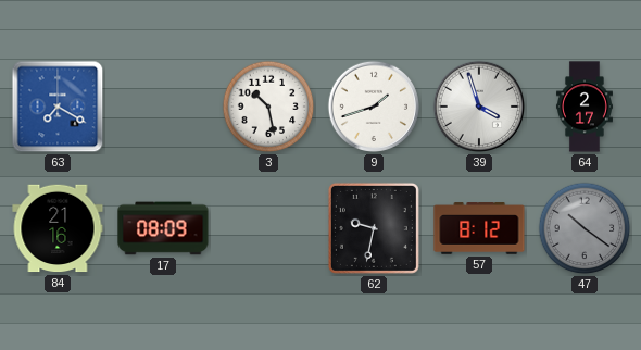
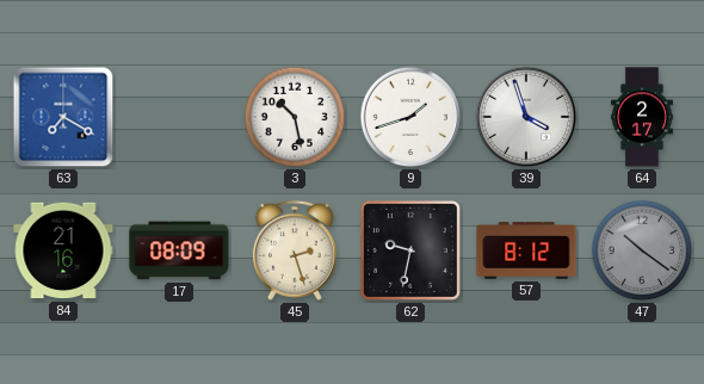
45: none -> 2:27
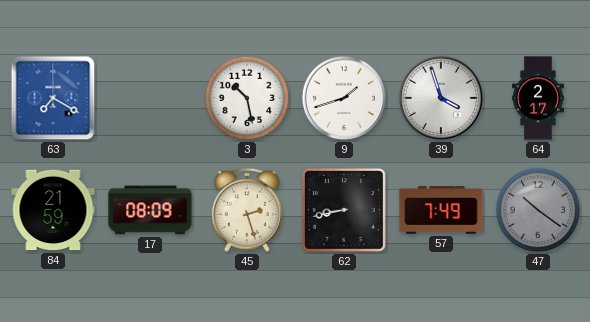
84: 21:16 -> 21:59
62: 9:32 -> 8:43
57: 8:12 -> 7:49
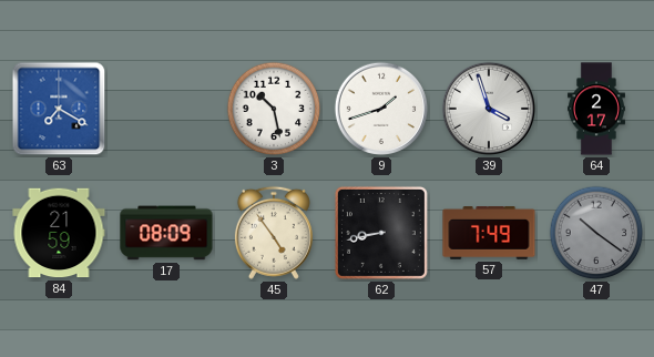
45: 2:27 -> 4:54
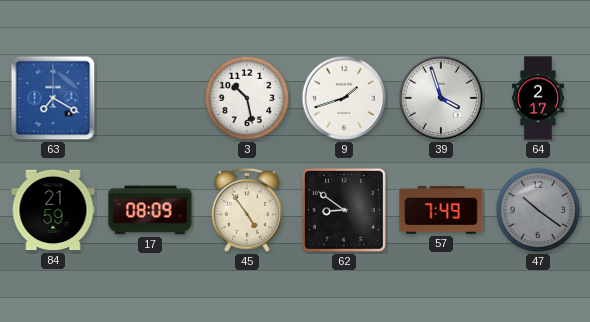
62: 8:43 -> 8:51
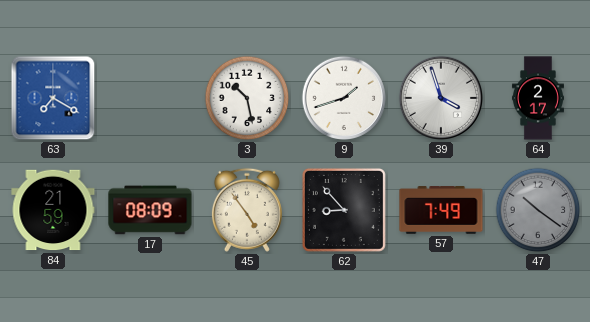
62: 8:51 -> 8:53
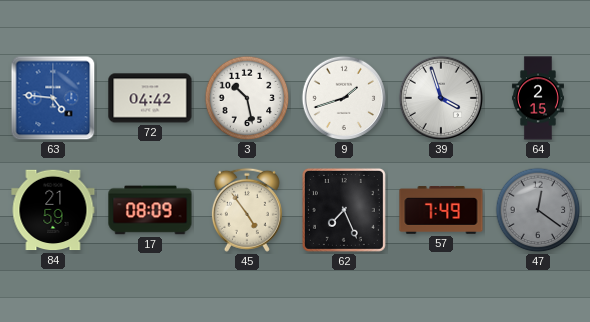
63: 7:20 -> 4:46
72: none -> 04:42
64: 2:17 -> 2:15
62: 8:53 -> 7:26
47: 10:21 -> 12:21
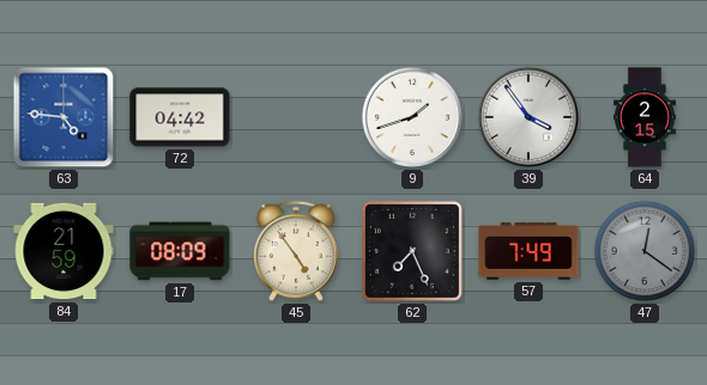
3: 10:28 -> none
39: 3:57 -> 3:54
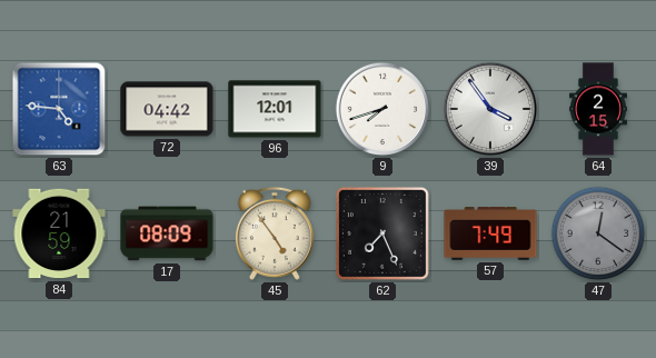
96: none -> 12:01
9: 1:42 -> 7:42
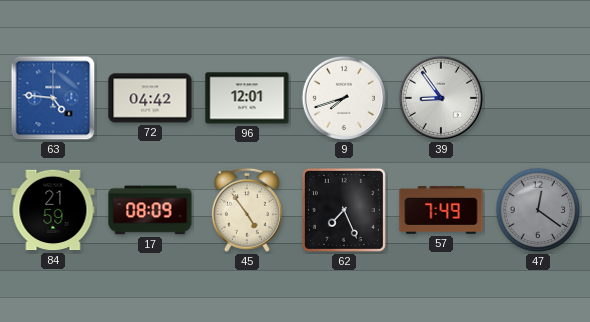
39: 3:54 -> 8:54
64: 2:15 -> none
